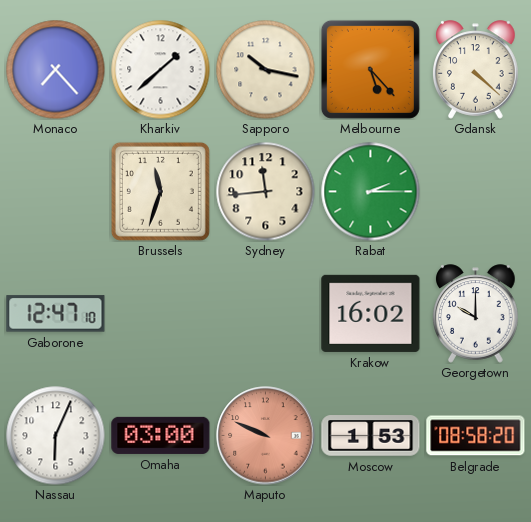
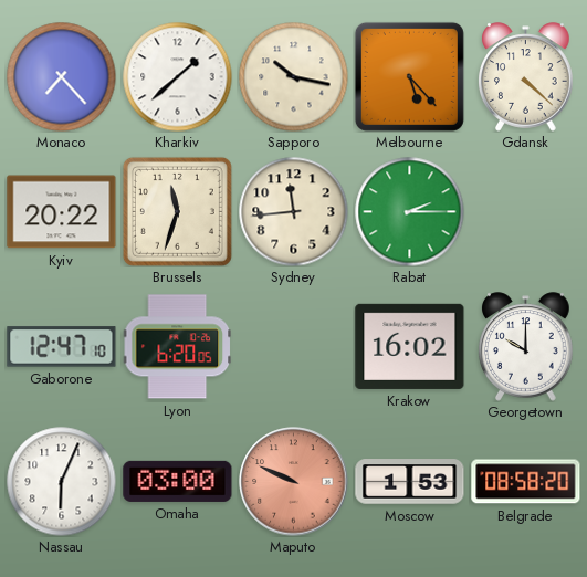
Kyiv: none -> 20:22
Lyon: none -> 6:20
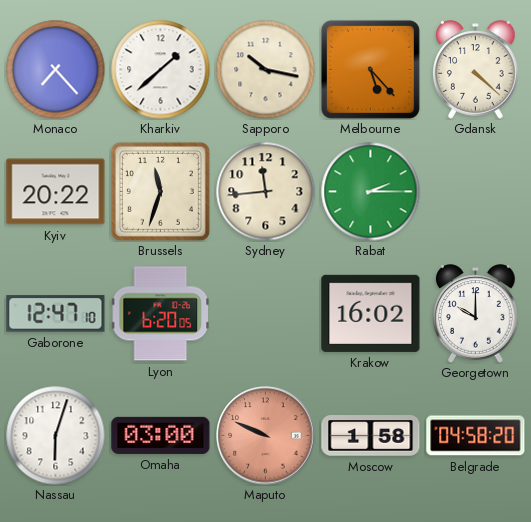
Nassau: 6:04 -> 6:03
Moscow: 1:53 -> 1:58
Belgrade: 08:58 -> 04:58
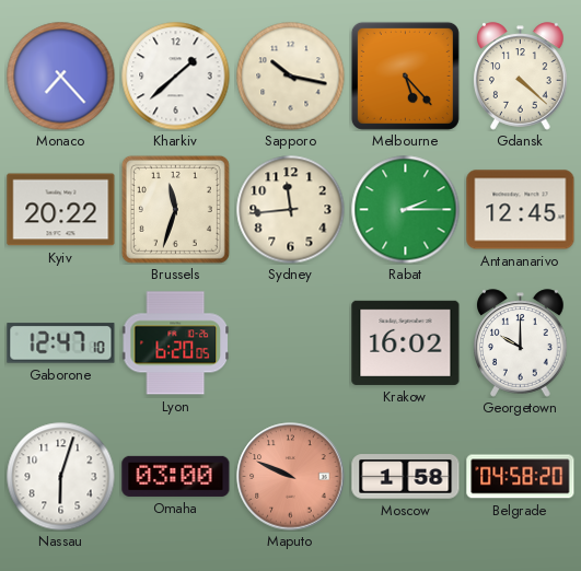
Antananarivo: none -> 12:45
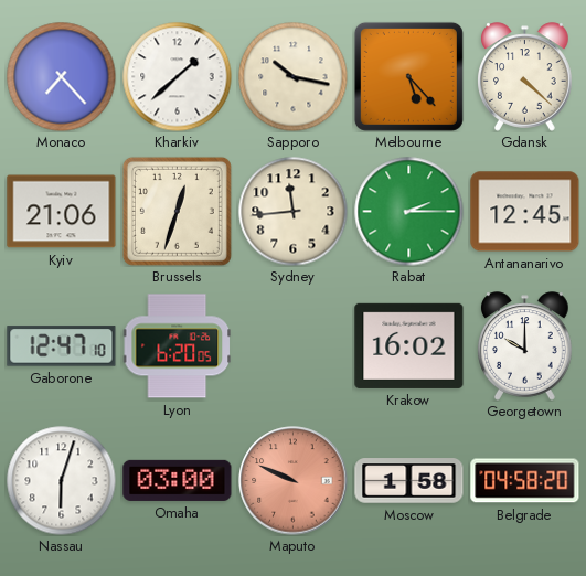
Kyiv: 20:22 -> 21:06
Brussels: 11:33 -> 12:33
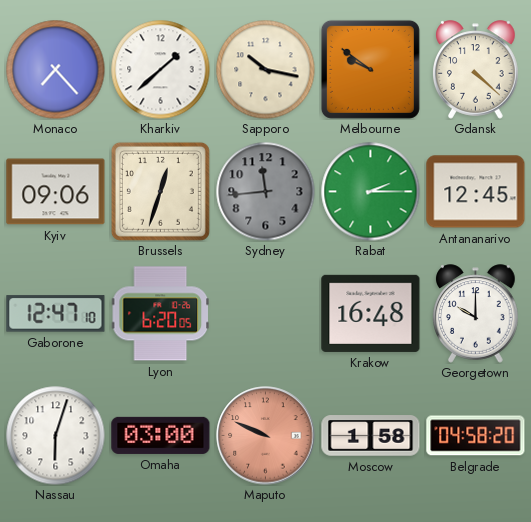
Melbourne: 5:23 -> 9:51
Kyiv: 21:06 -> 09:06
Sydney dial: cream -> grey
Krakow: 16:02 -> 16:48
